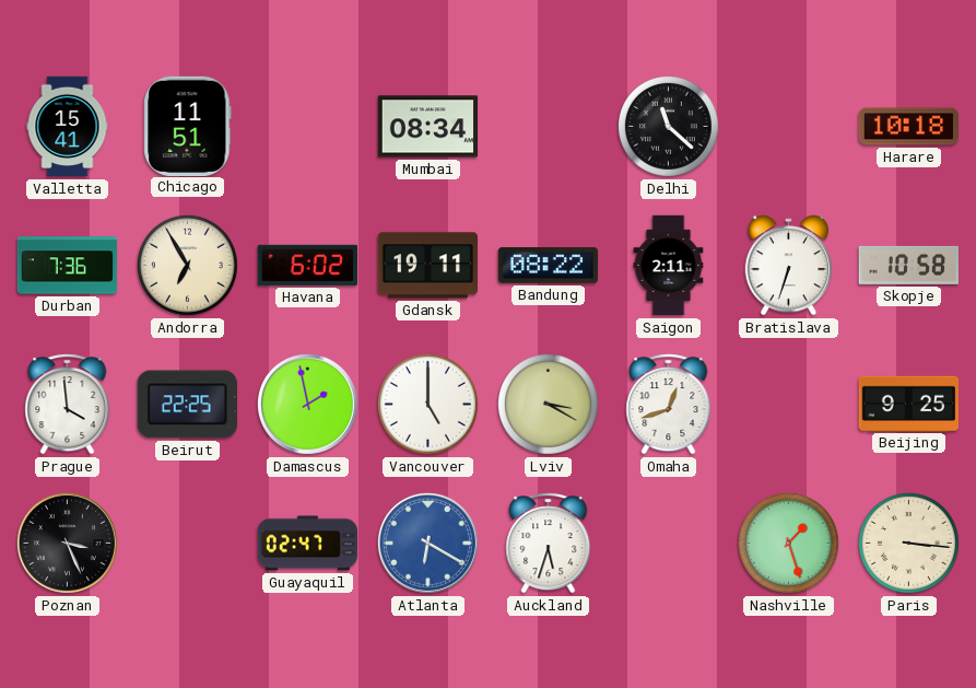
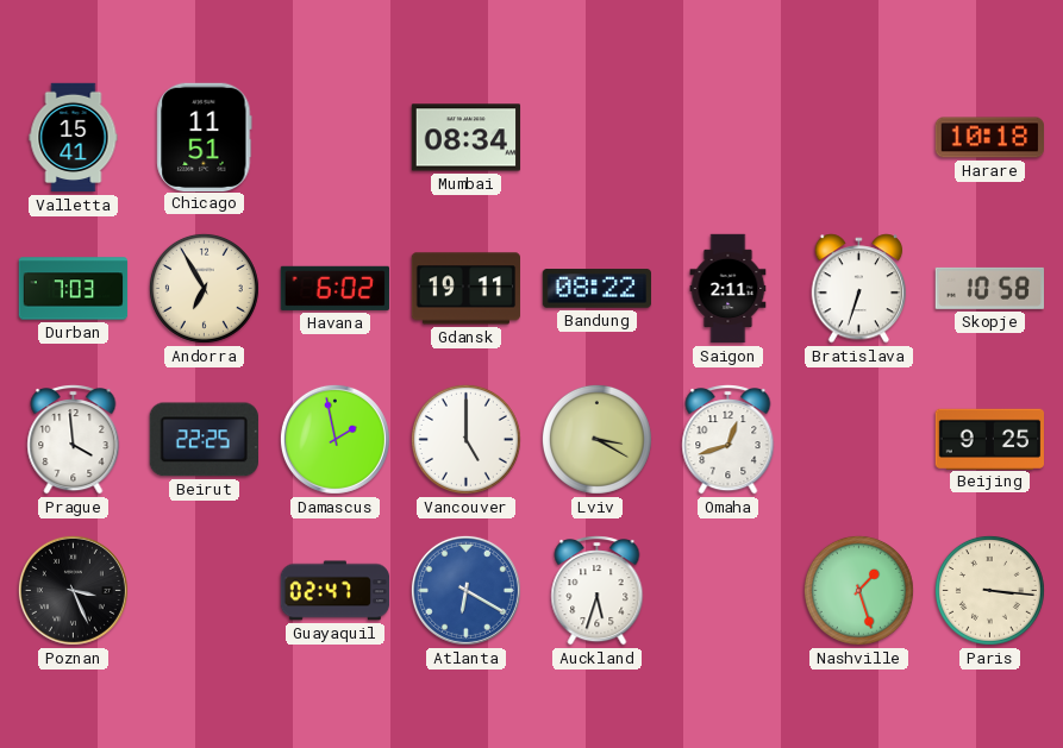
Delhi: 11:22 -> none
Durban: 7:36 -> 7:03
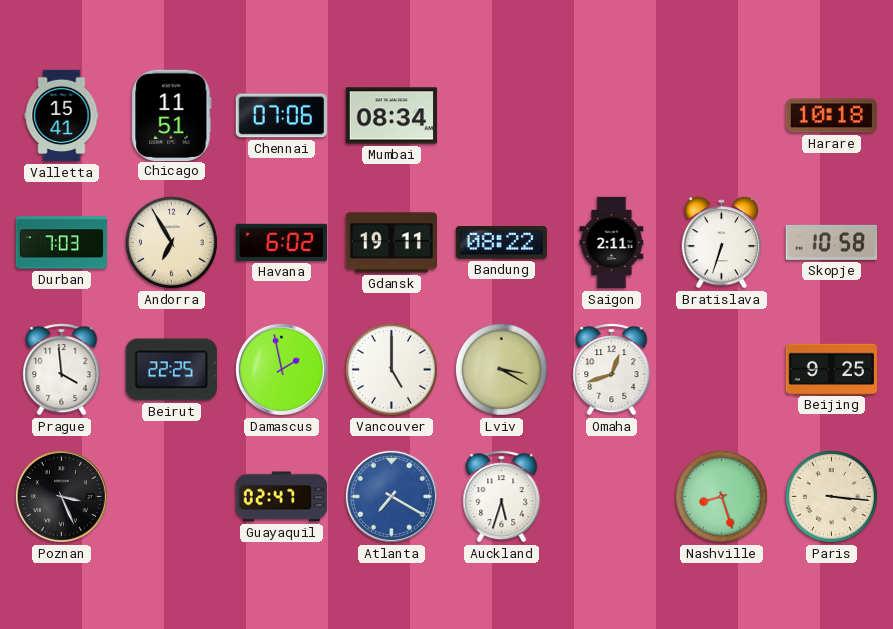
Chennai: none -> 07:06
Atlanta: 6:20 -> 7:20
Nashville: 1:27 -> 8:27
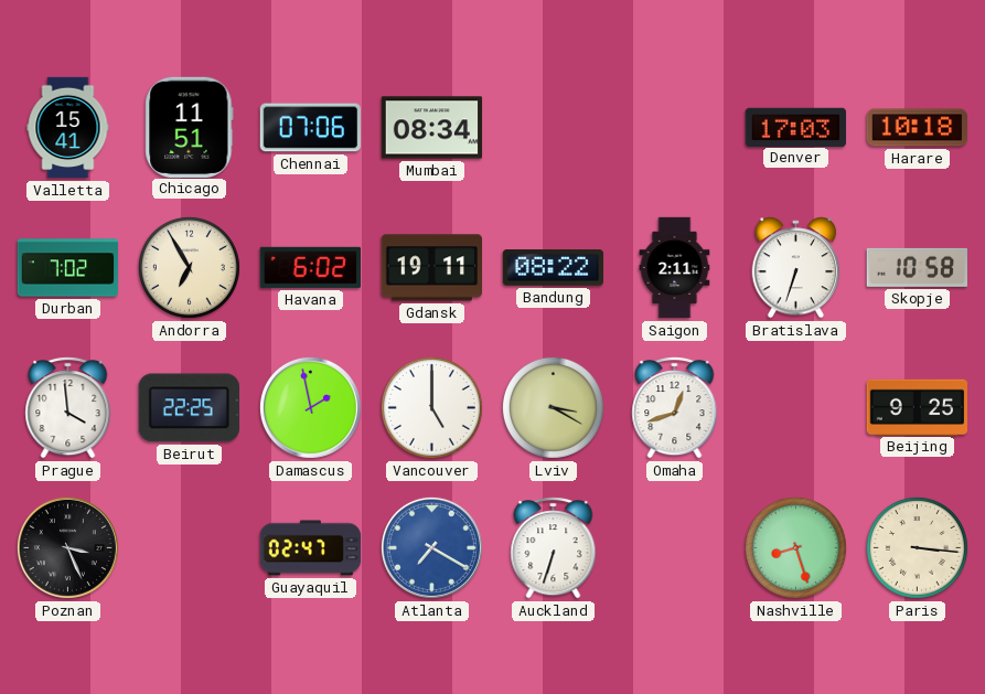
Denver: none -> 17:03
Durban: 7:03 -> 7:02
Auckland: 5:33 -> 6:33
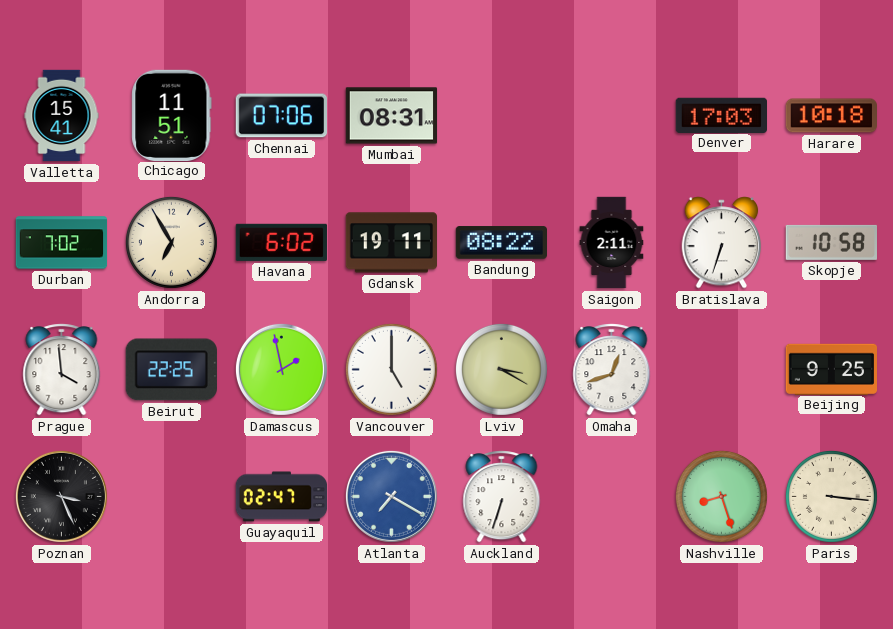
Mumbai: 08:34 -> 08:31
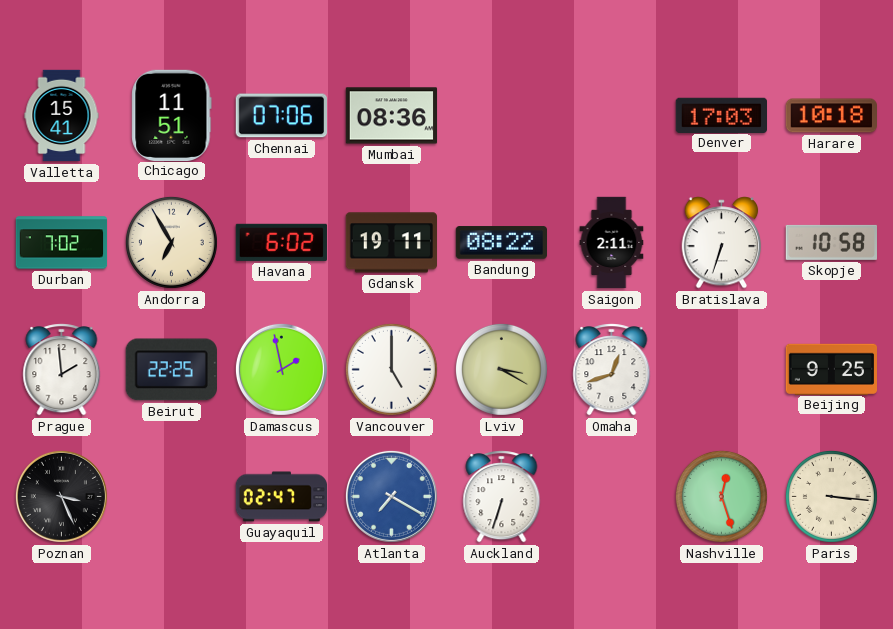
Mumbai: 08:31 -> 08:36
Prague: 3:59 -> 1:59
Nashville: 8:27 -> 12:27
